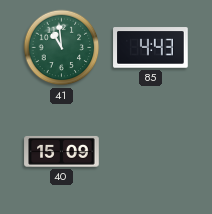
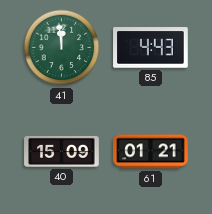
41: 10:59 -> 11:59
61: none -> 01:21
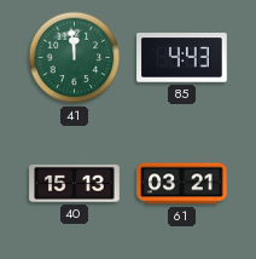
40: 15:09 -> 15:13
61: 01:21 -> 03:21
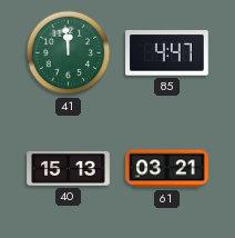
85: 4:43 -> 4:47
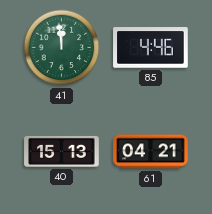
85: 4:47 -> 4:46
61: 03:21 -> 04:21
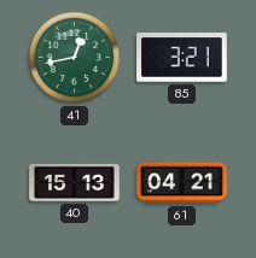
41: 11:59 -> 12:43
85: 4:46 -> 3:21
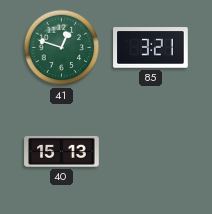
41: 12:43 -> 12:48
61: 04:21 -> none
